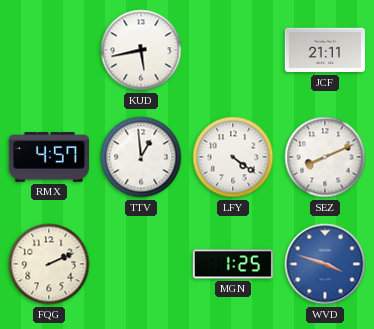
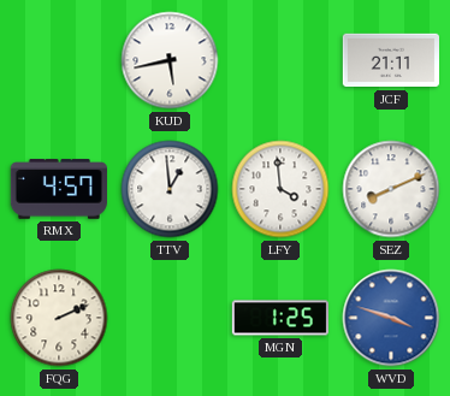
LFY: 4:21 -> 3:59
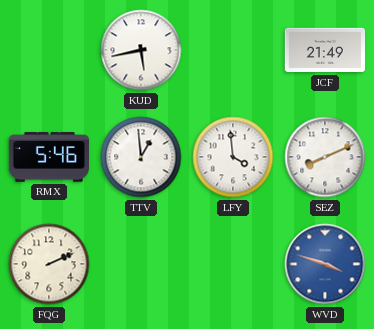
JCF: 21:11 -> 21:49
RMX: 4:57 -> 5:46
MGN: 1:25 -> none
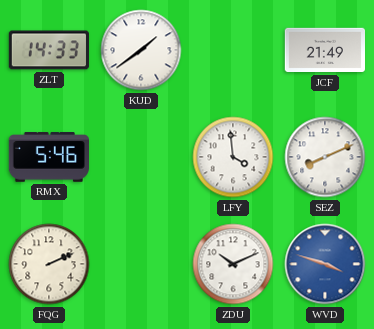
ZLT: none -> 14:33
KUD: 5:43 -> 1:39
TTV: 12:59 -> none
ZDU: none -> 10:11
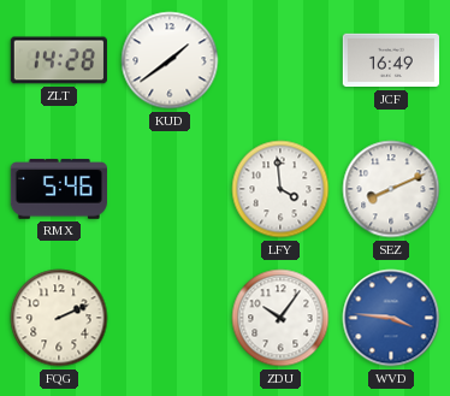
ZLT: 14:33 -> 14:28
JCF: 21:49 -> 16:49
ZDU: 10:11 -> 10:06
WVD: 3:48 -> 3:46
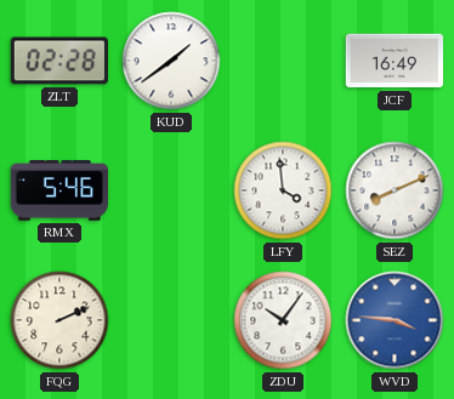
ZLT: 14:28 -> 02:28
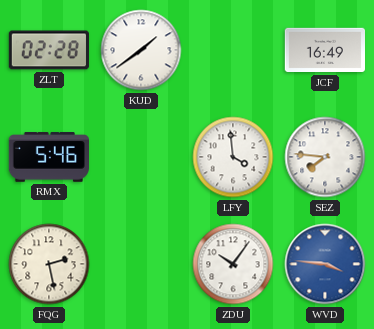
SEZ: 8:11 -> 7:46
FQG: 2:11 -> 2:28
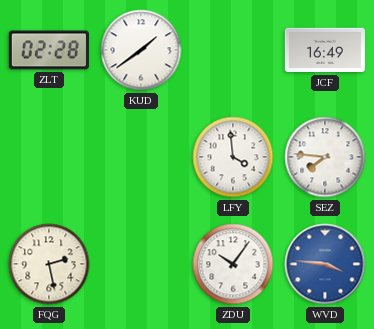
RMX: 5:46 -> none
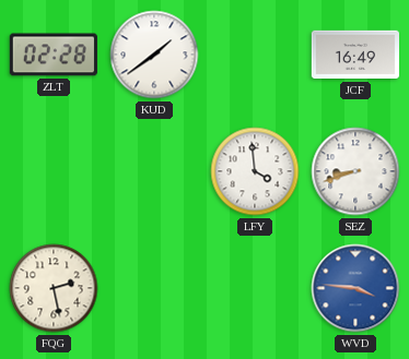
SEZ: 7:46 -> 8:42
ZDU: 10:06 -> none
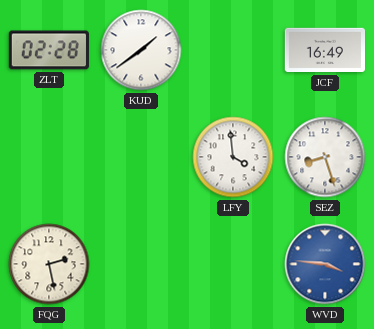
SEZ: 8:42 -> 8:27
